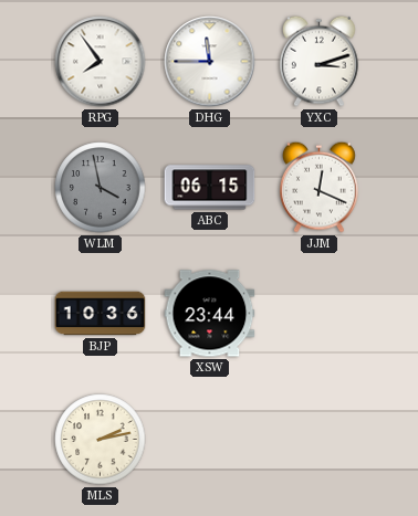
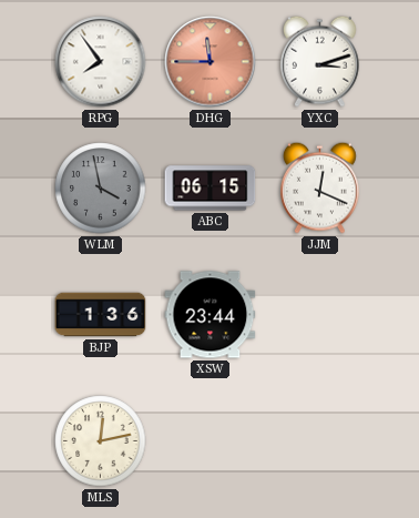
DHG dial: white -> salmon
BJP: 10:36 -> 1:36
MLS: 2:13 -> 12:13
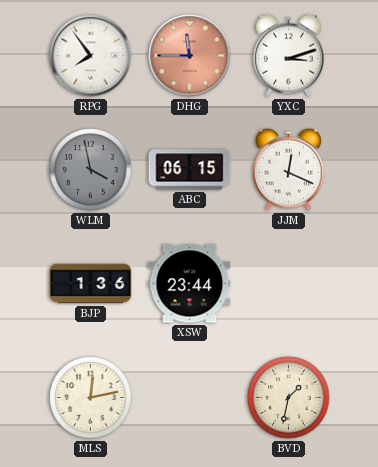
BVD: none -> 1:32
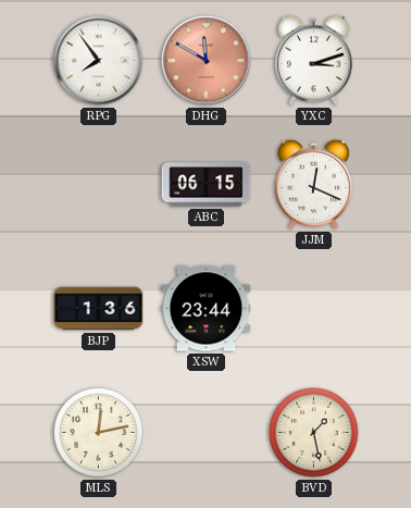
DHG: 11:45 -> 11:50
WLM: 3:58 -> none
BVD: 1:32 -> 1:28
